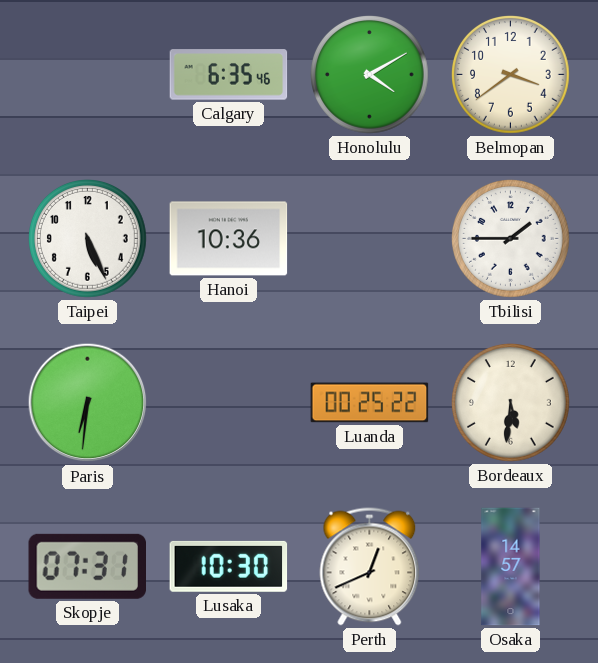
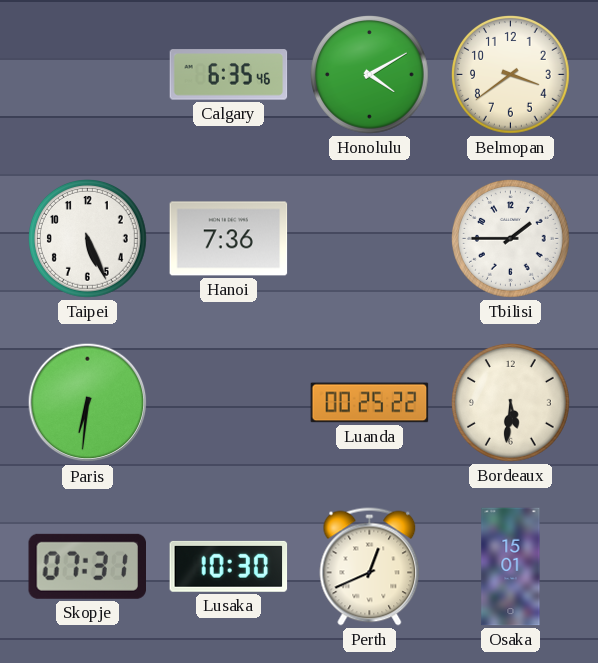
Hanoi: 10:36 -> 7:36
Osaka: 14:57 -> 15:01
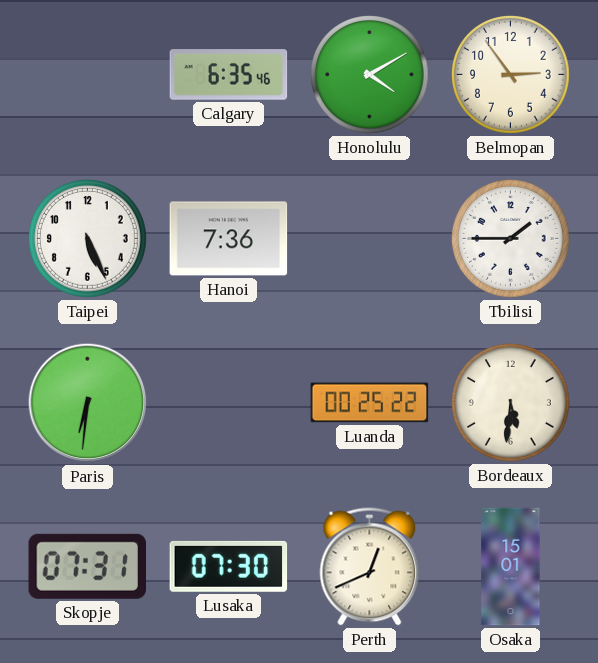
Belmopan: 3:39 -> 2:54
Lusaka: 10:30 -> 07:30
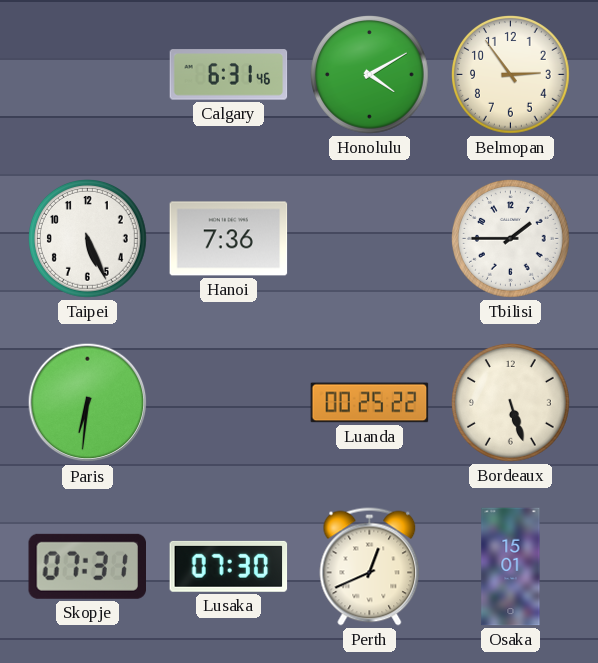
Calgary: 6:35 -> 6:31
Bordeaux: 5:31 -> 5:27
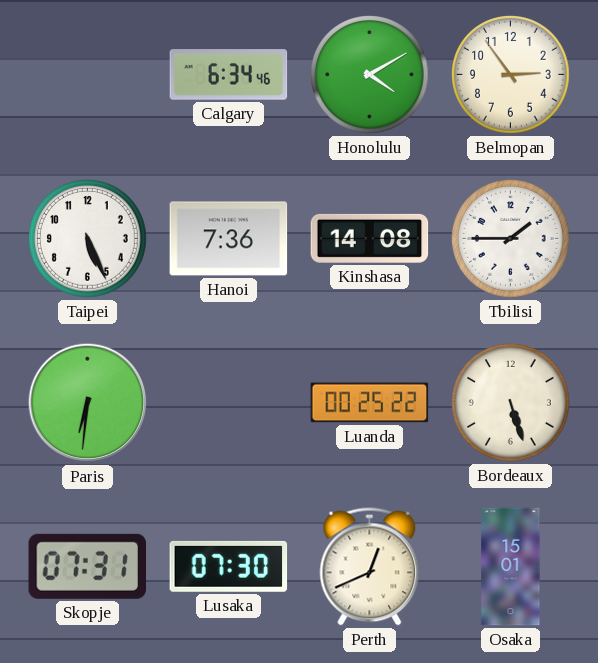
Calgary: 6:31 -> 6:34
Kinshasa: none -> 14:08
